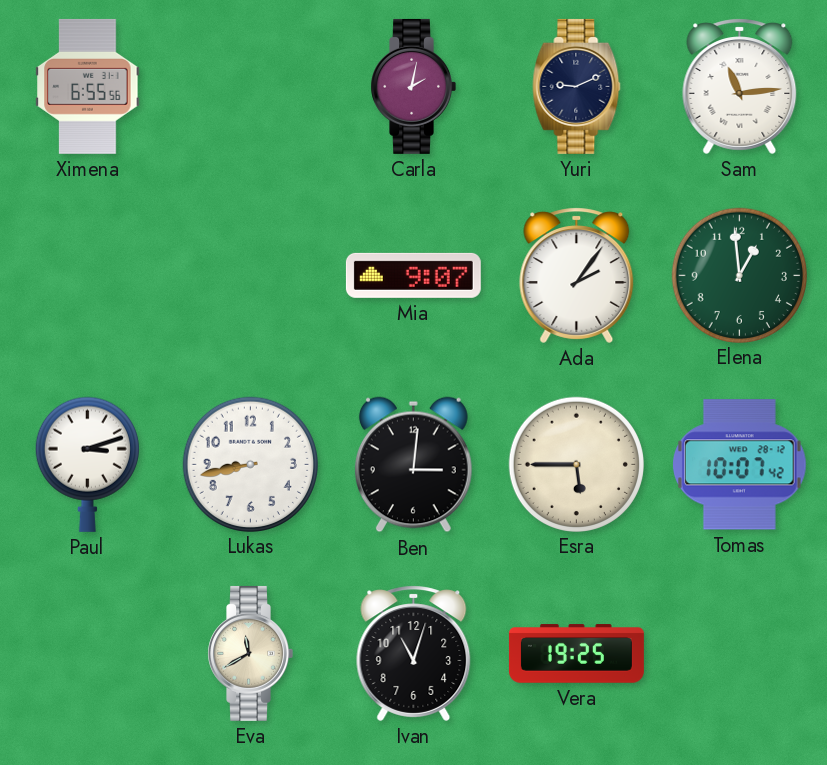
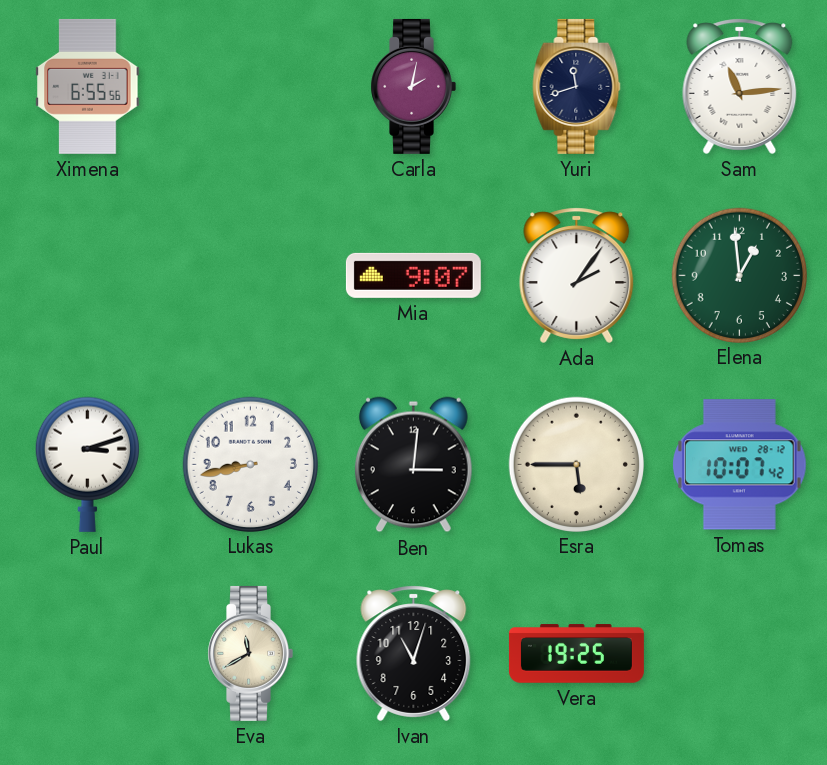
Yuri: 9:11 -> 11:42
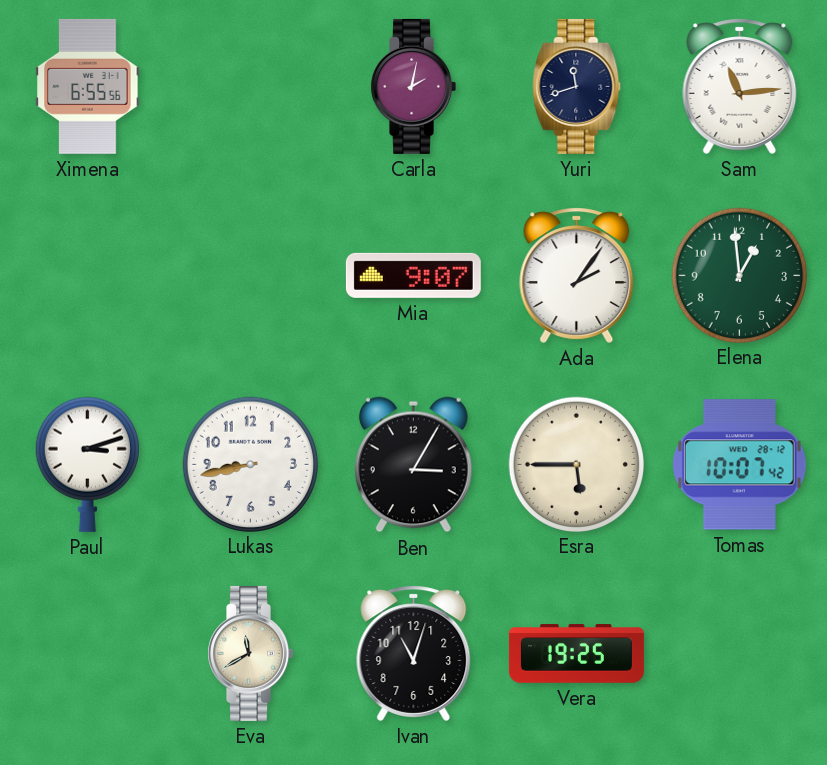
Ben: 3:01 -> 3:05
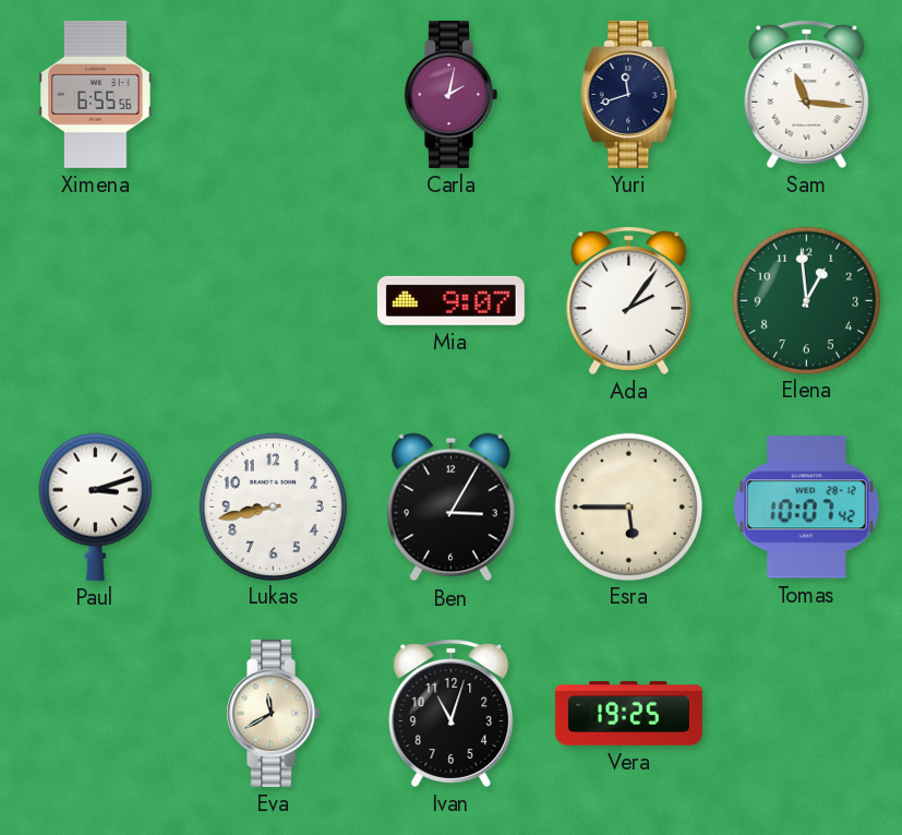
Sam: 11:14 -> 11:16
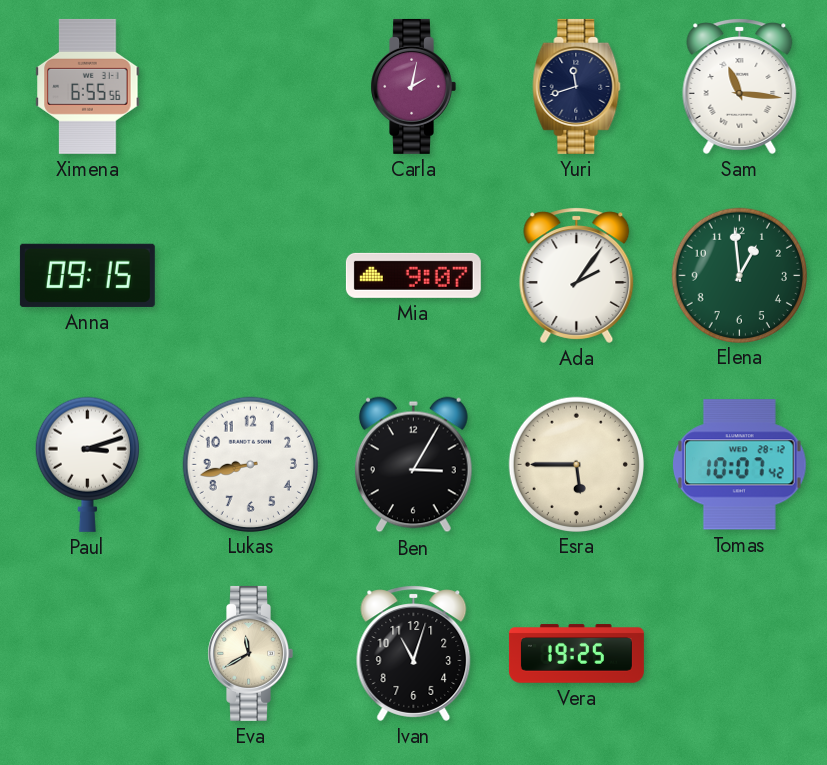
Anna: none -> 09:15
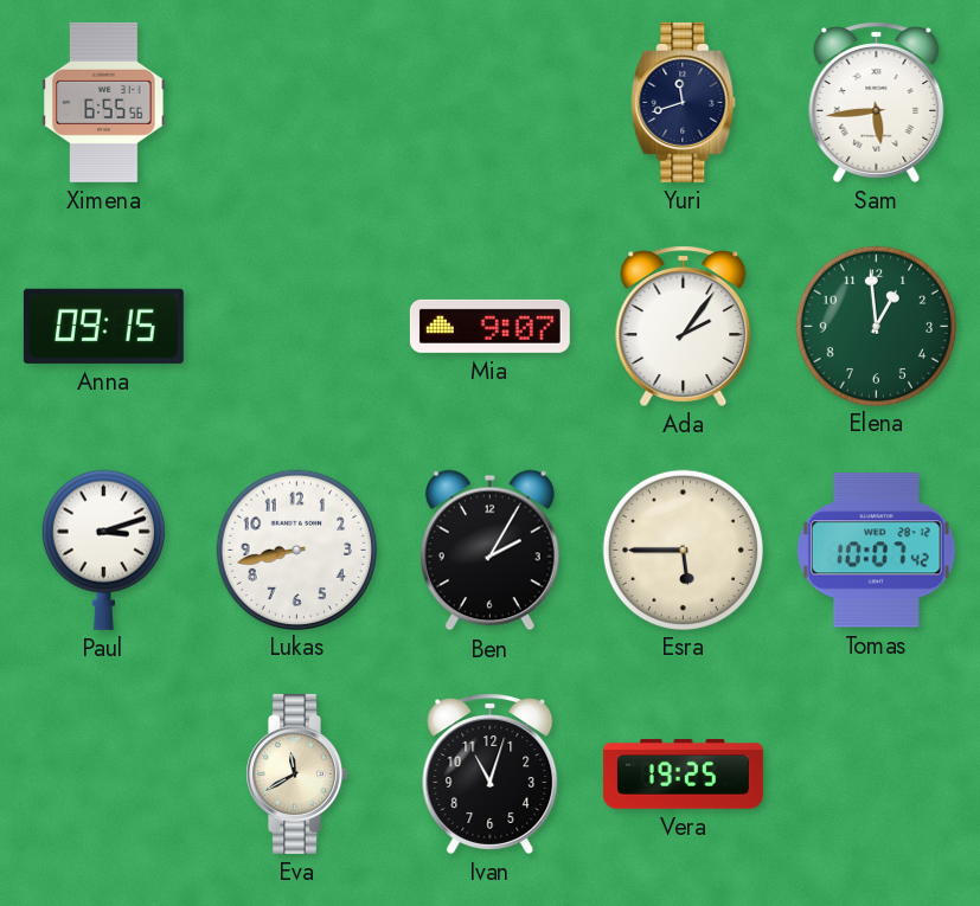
Carla: 2:02 -> none
Sam: 11:16 -> 5:44
Ben: 3:05 -> 2:05
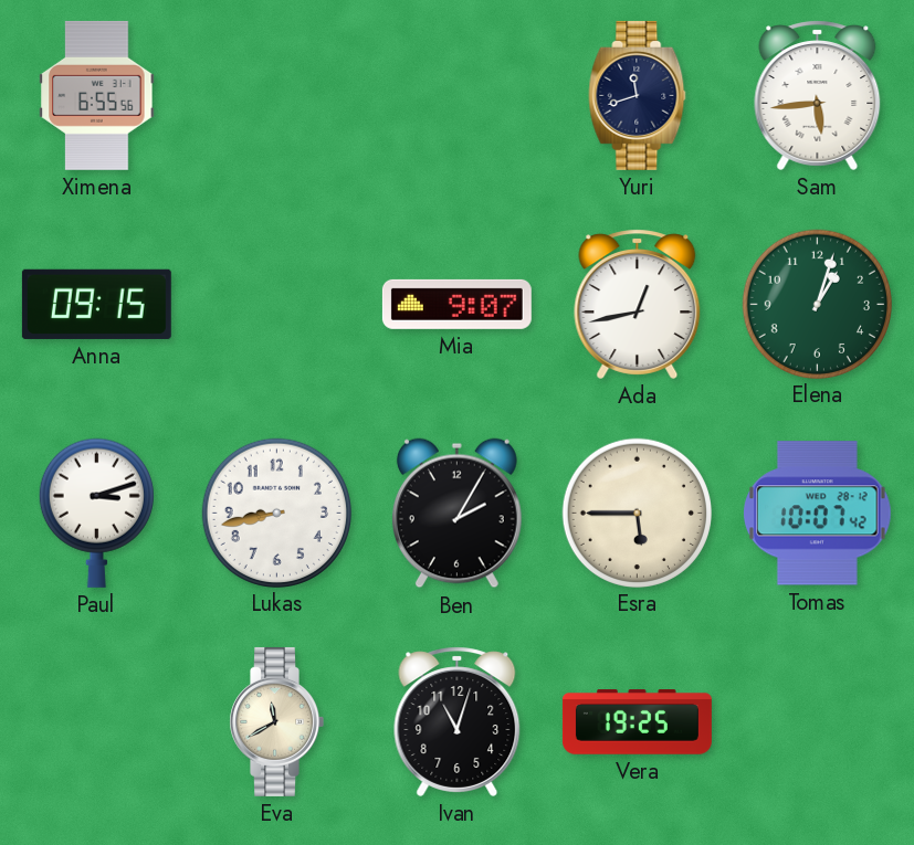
Ada: 2:06 -> 12:43
Elena: 12:59 -> 1:03
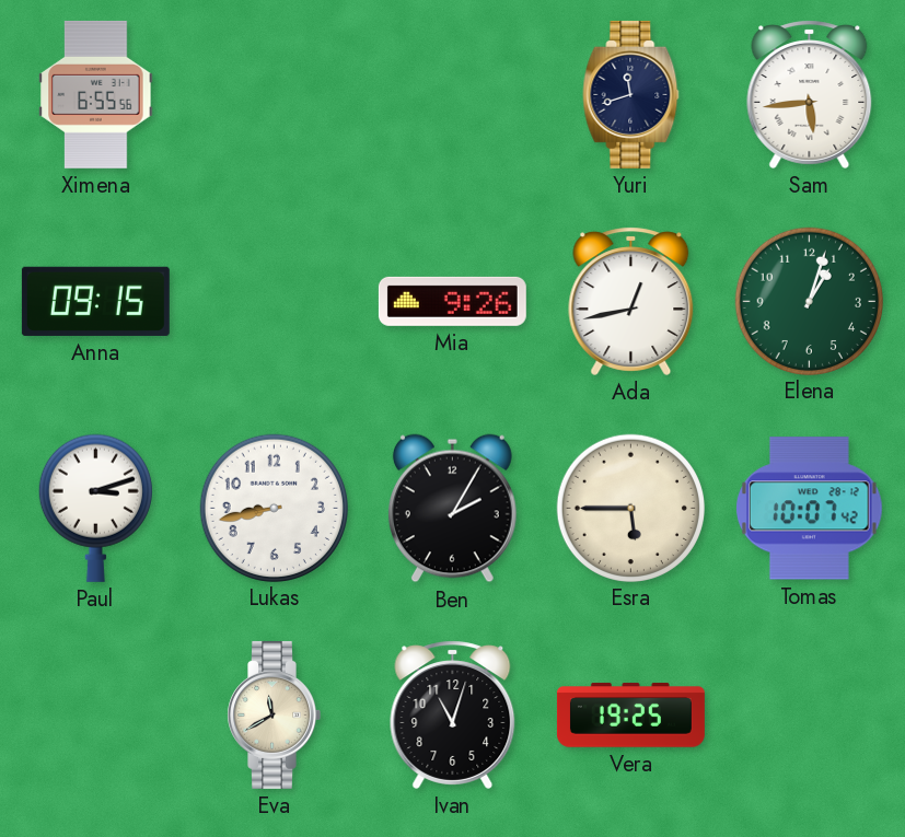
Mia: 9:07 -> 9:26
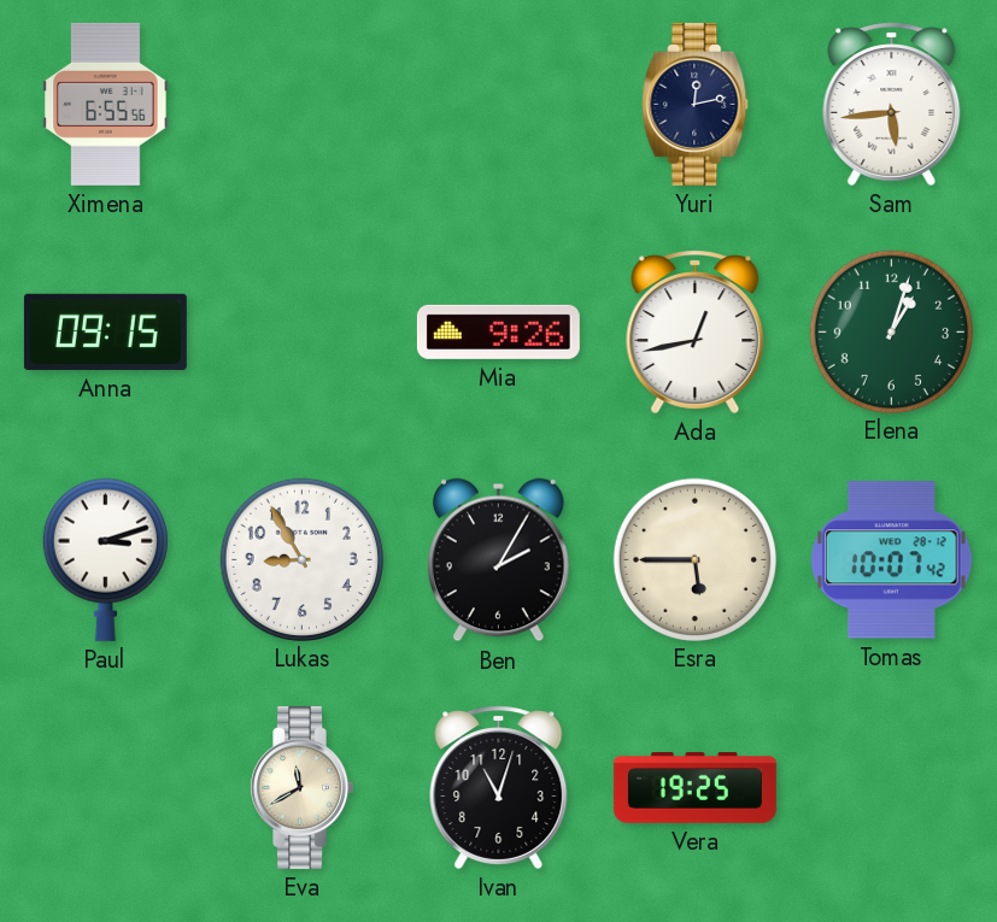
Yuri: 11:42 -> 12:13
Lukas: 8:43 -> 8:55
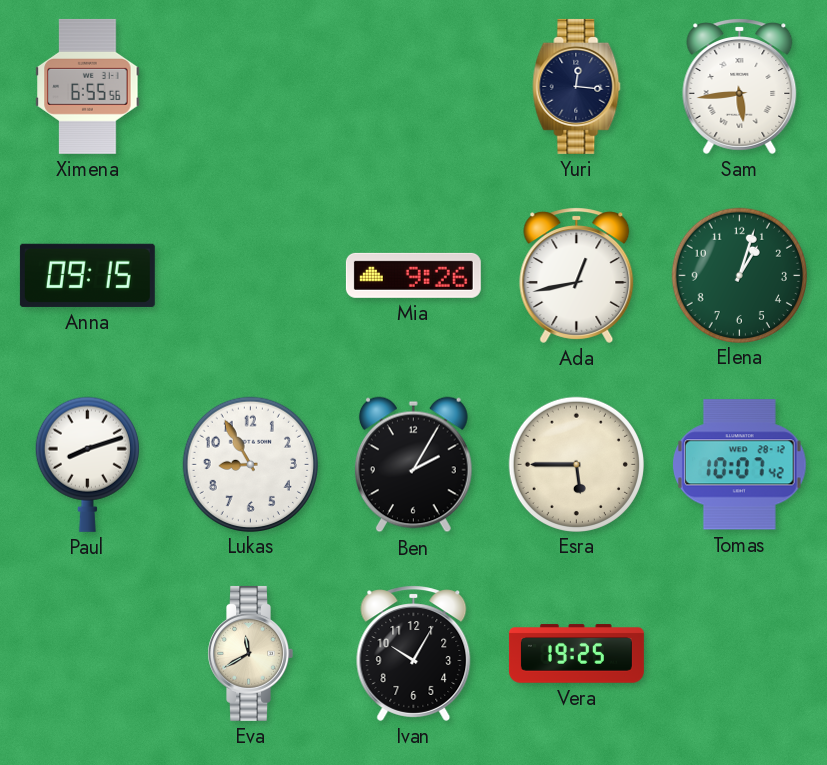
Yuri: 12:13 -> 12:16
Paul: 3:12 -> 8:12
Ivan: 11:03 -> 10:05
